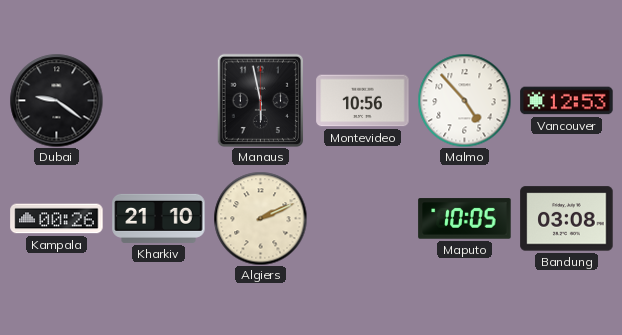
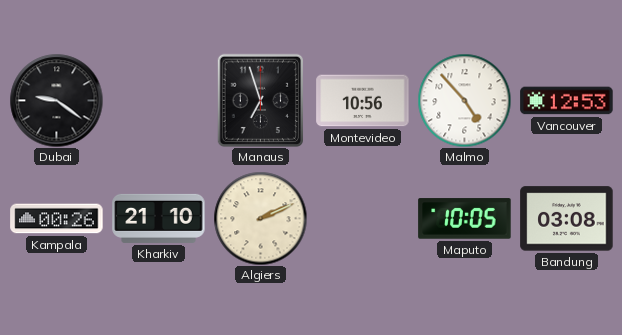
Manaus: 5:58 -> 6:57
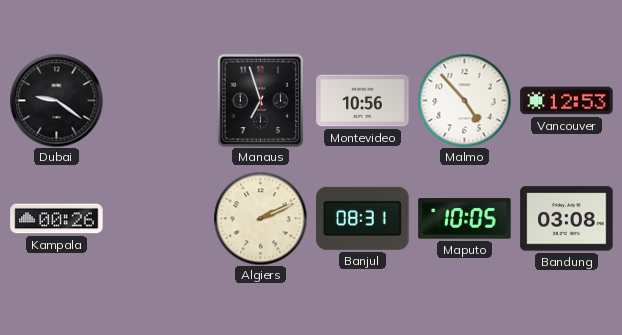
Kharkiv: 21:10 -> none
Banjul: none -> 08:31
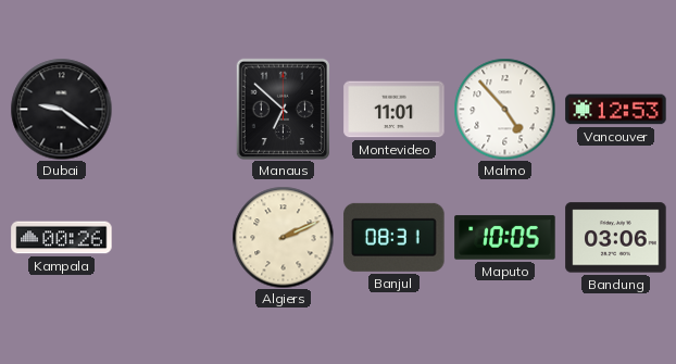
Manaus: 6:57 -> 6:52
Montevideo: 10:56 -> 11:01
Bandung: 03:08 -> 03:06
